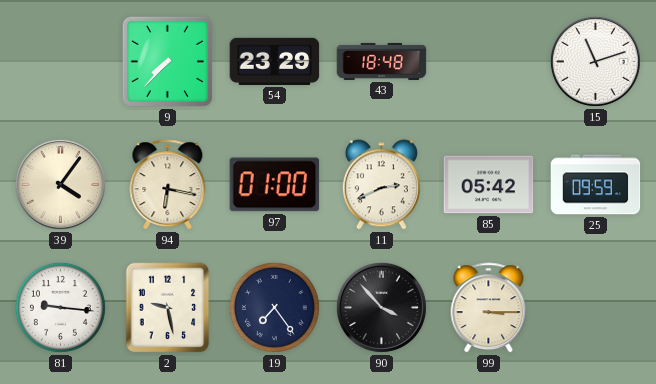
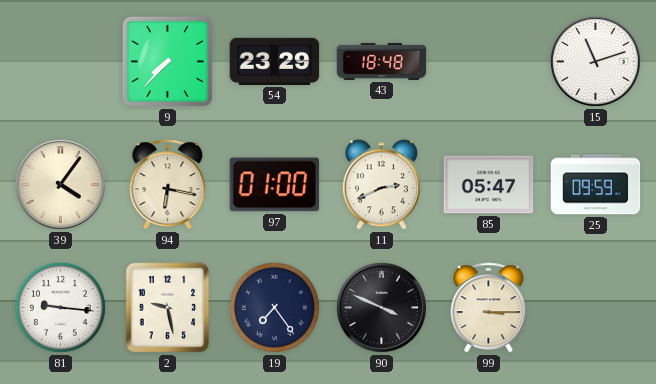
85: 05:42 -> 05:47
90: 3:53 -> 3:49
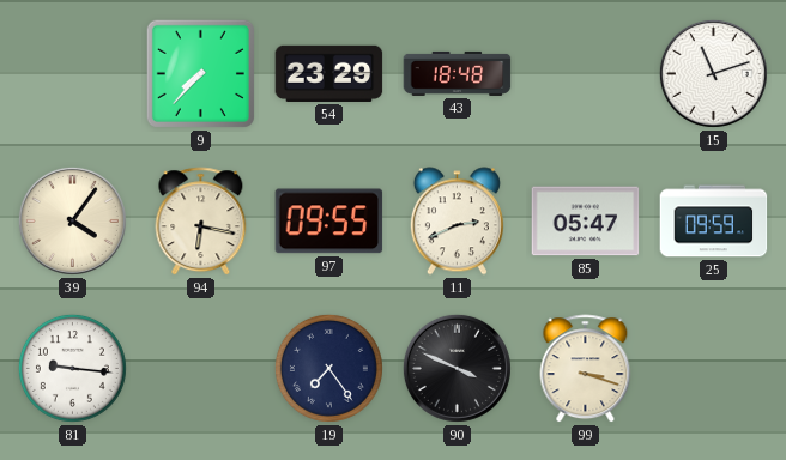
97: 01:00 -> 09:55
2: 9:28 -> none
99: 3:15 -> 3:18
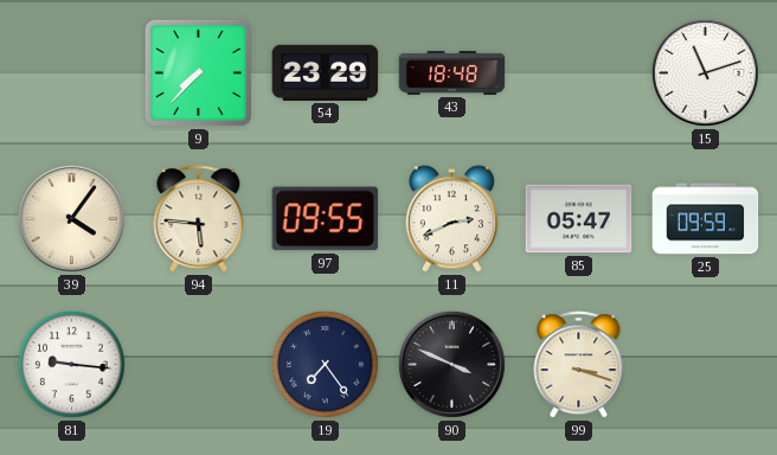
94: 6:17 -> 5:46
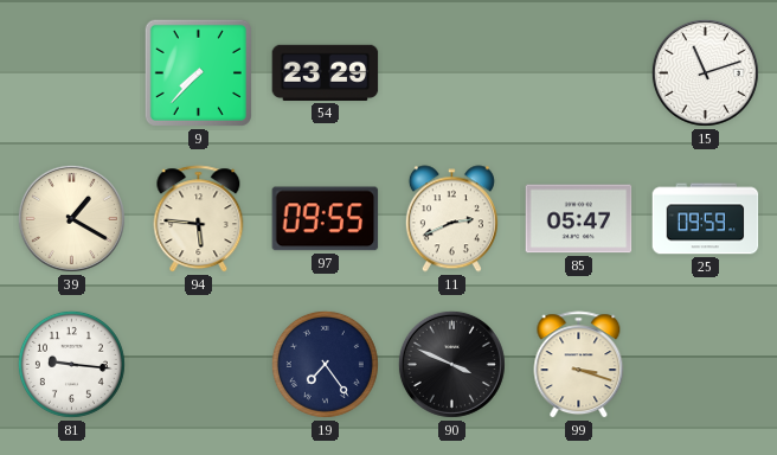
43: 18:48 -> none
39: 4:06 -> 1:20
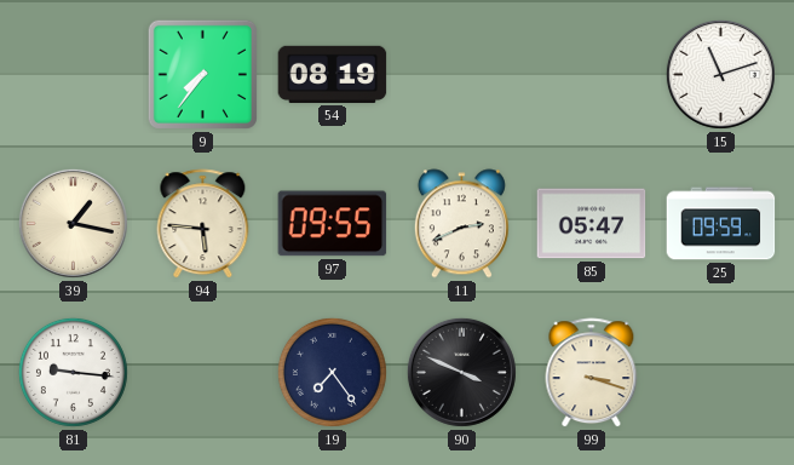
9: 7:37 -> 7:36
54: 23:29 -> 08:19
39: 1:20 -> 1:17
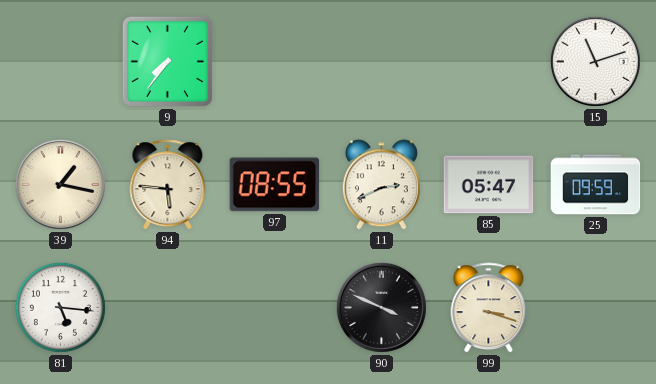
54: 08:19 -> none
97: 09:55 -> 08:55
81: 9:16 -> 5:16
19: 7:24 -> none
